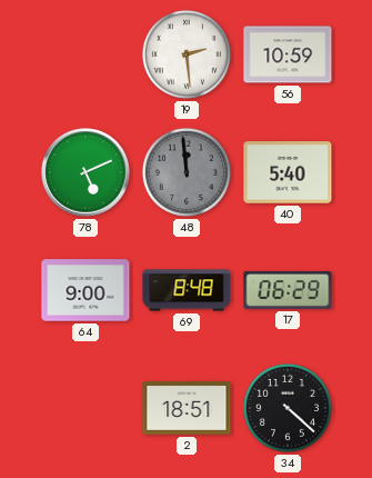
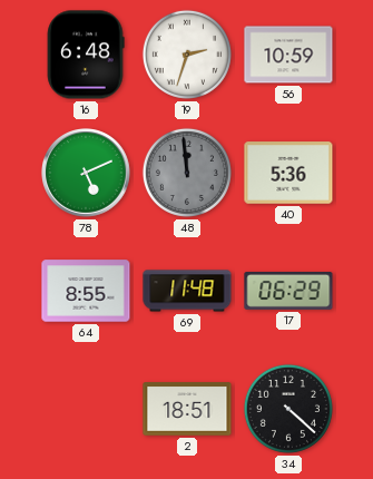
16: none -> 6:48
19: 2:29 -> 2:33
40: 5:40 -> 5:36
64: 9:00 -> 8:55
69: 8:48 -> 11:48
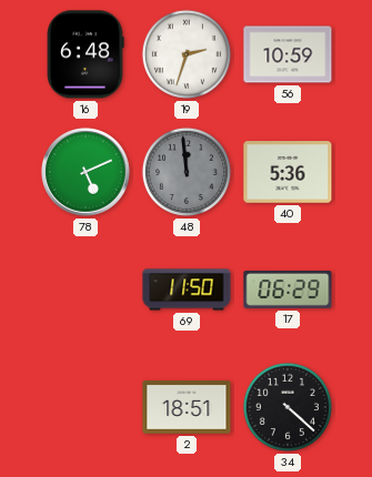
64: 8:55 -> none
69: 11:48 -> 11:50
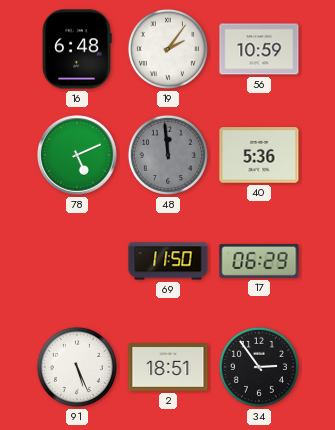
19: 2:33 -> 2:06
91: none -> 5:26
34: 4:22 -> 2:54
